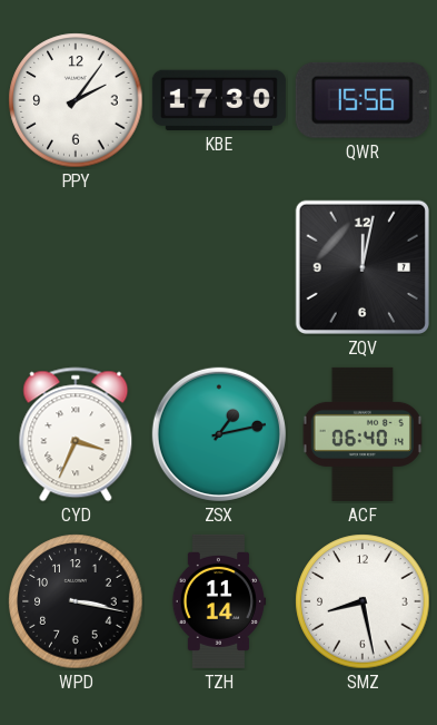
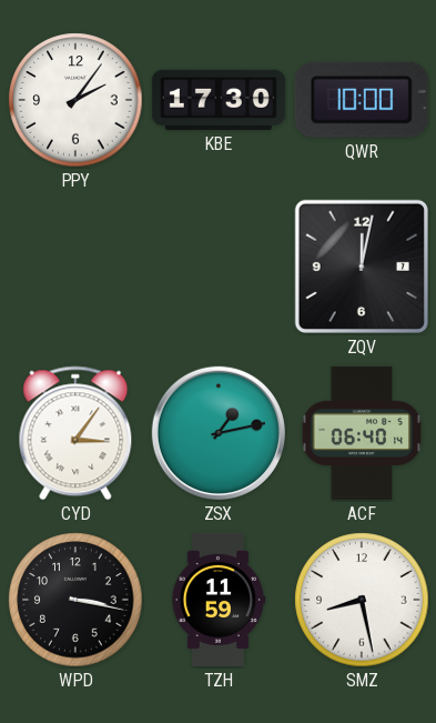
QWR: 15:56 -> 10:00
CYD: 3:34 -> 3:06
TZH: 11:14 -> 11:59
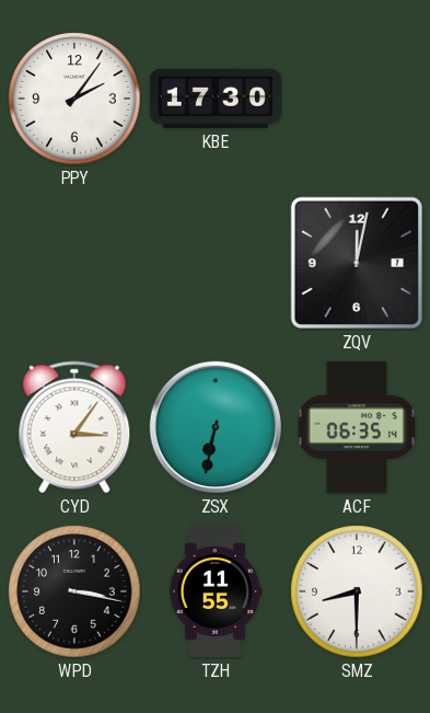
QWR: 10:00 -> none
ZSX: 1:13 -> 6:32
ACF: 06:40 -> 06:35
TZH: 11:59 -> 11:55
SMZ: 8:28 -> 8:30
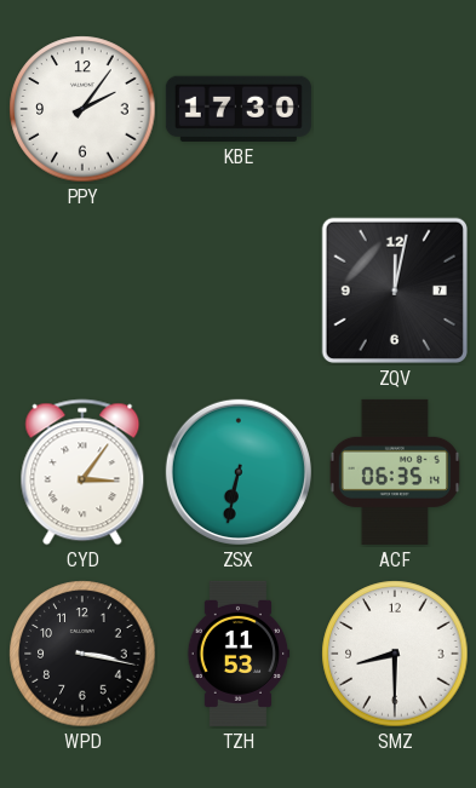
TZH: 11:55 -> 11:53
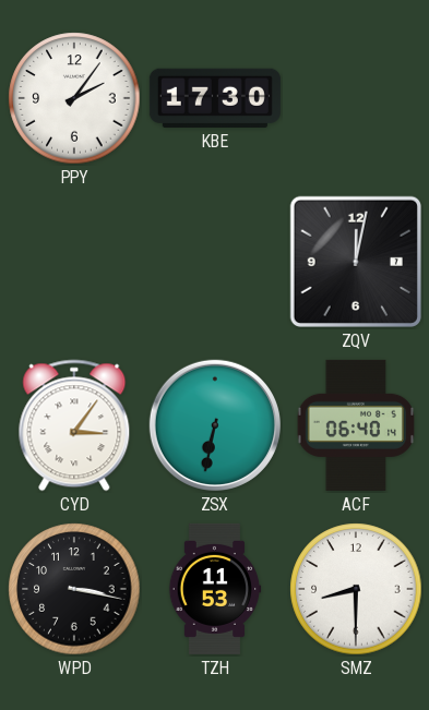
ACF: 06:35 -> 06:40
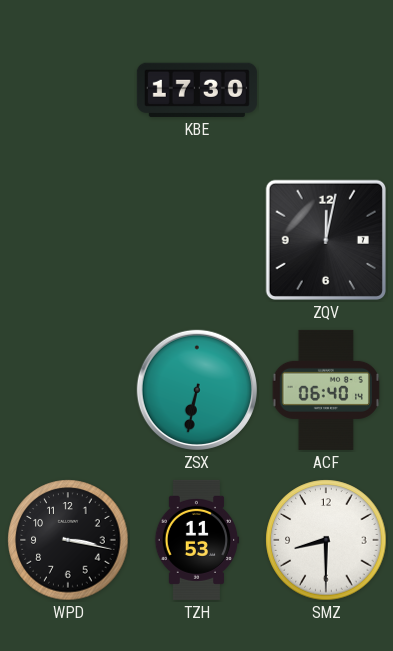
PPY: 2:06 -> none
CYD: 3:06 -> none
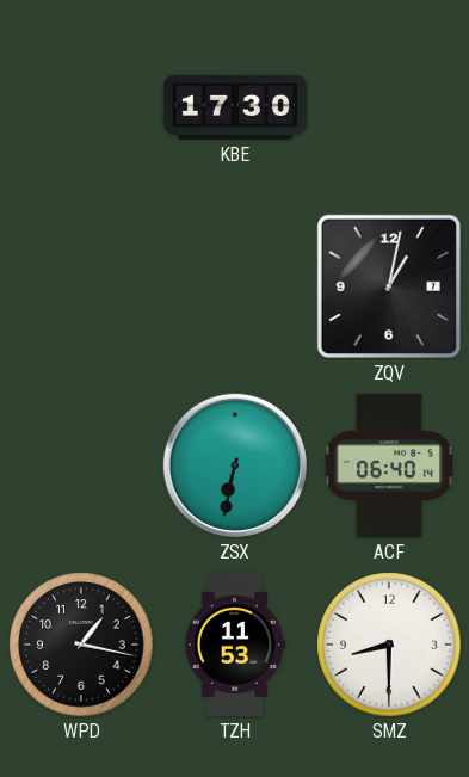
ZQV: 12:02 -> 1:02
WPD: 3:17 -> 1:17
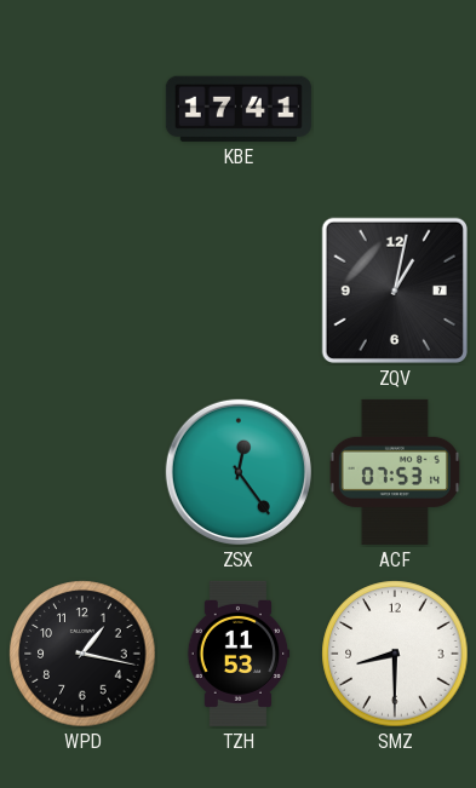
KBE: 17:30 -> 17:41
ZSX: 6:32 -> 12:24
ACF: 06:40 -> 07:53
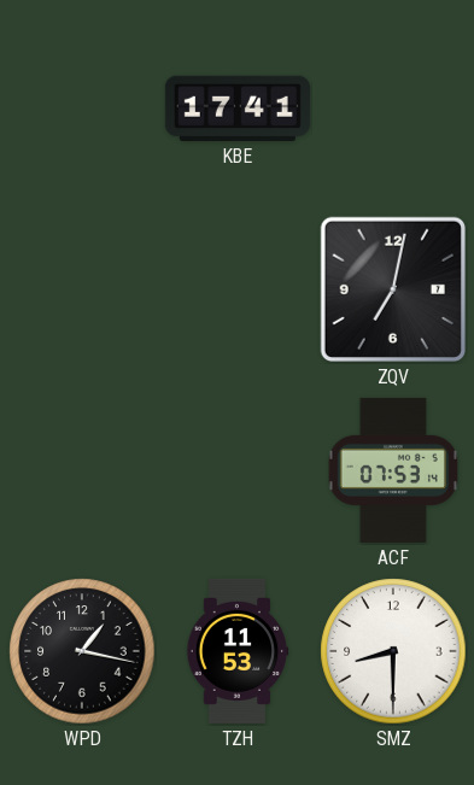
ZQV: 1:02 -> 7:02
ZSX: 12:24 -> none
